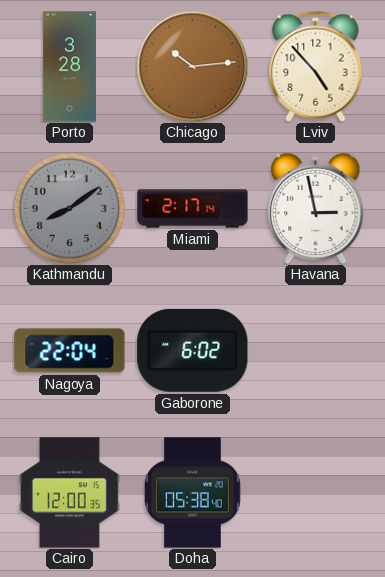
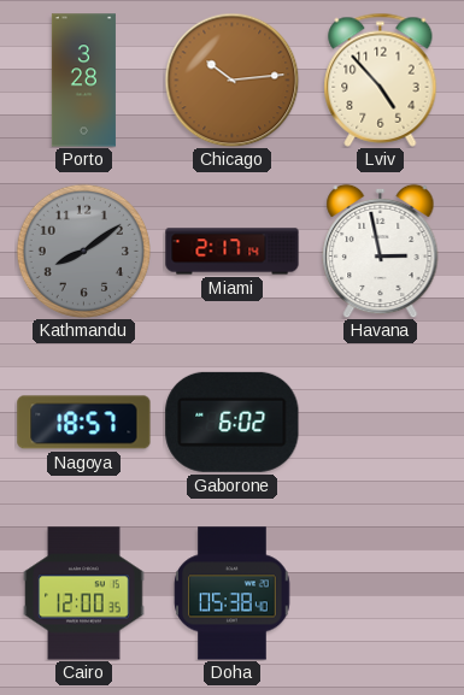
Nagoya: 22:04 -> 18:57
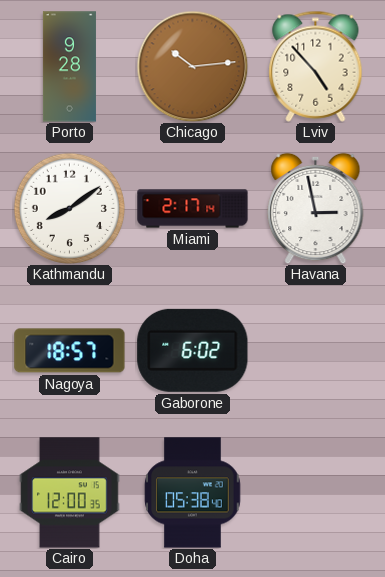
Porto: 3:28 -> 9:28
Kathmandu dial: grey -> white
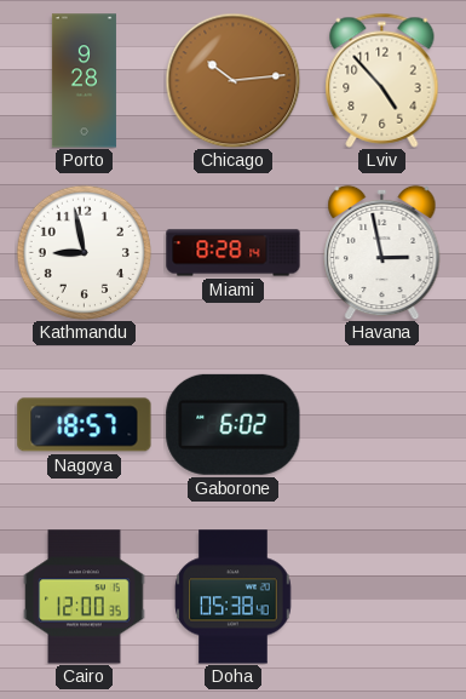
Kathmandu: 8:09 -> 8:58
Miami: 2:17 -> 8:28
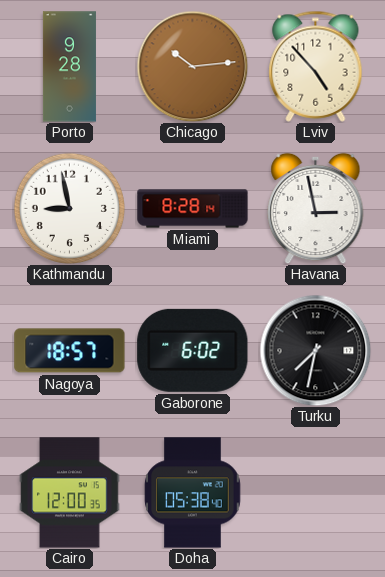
Turku: none -> 7:32
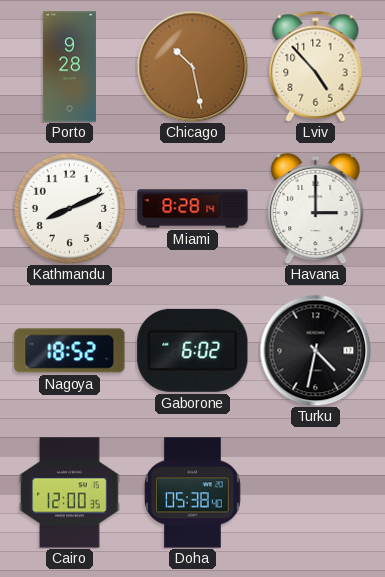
Chicago: 10:14 -> 10:28
Kathmandu: 8:58 -> 8:11
Havana: 2:58 -> 3:00
Nagoya: 18:57 -> 18:52
Turku: 7:32 -> 4:32
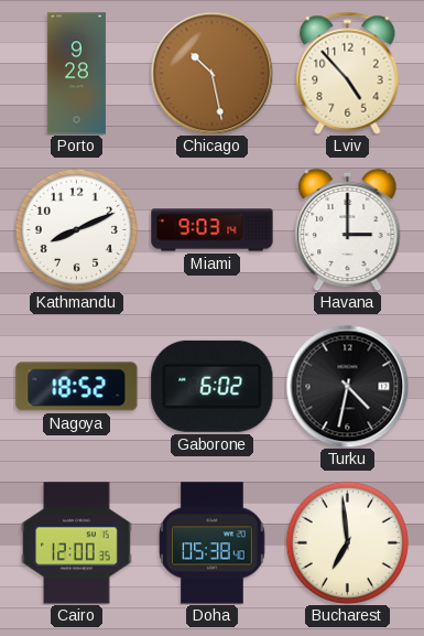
Miami: 8:28 -> 9:03
Bucharest: none -> 6:59
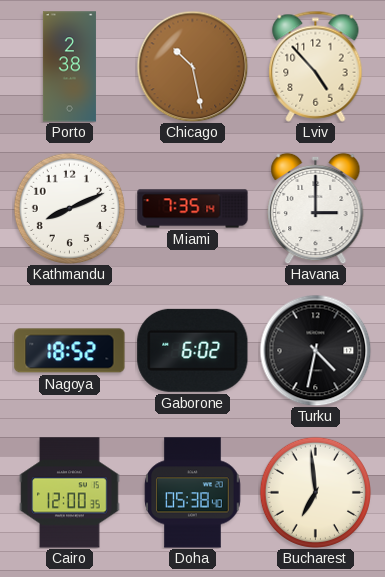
Porto: 9:28 -> 2:38
Miami: 9:03 -> 7:35
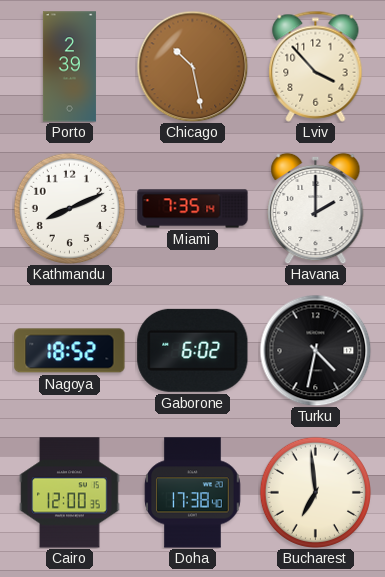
Porto: 2:38 -> 2:39
Lviv: 4:53 -> 3:53
Havana: 3:00 -> 2:00
Doha: 05:38 -> 17:38
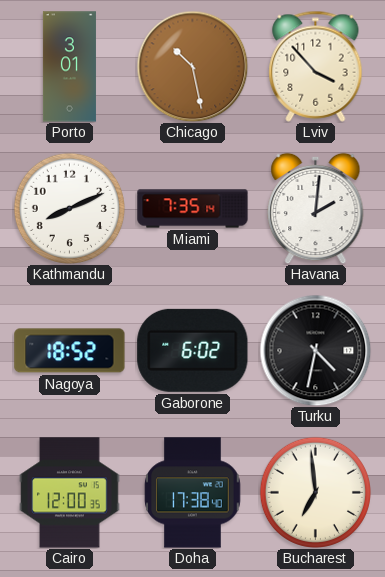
Porto: 2:39 -> 3:01
Havana: 2:00 -> 2:01
